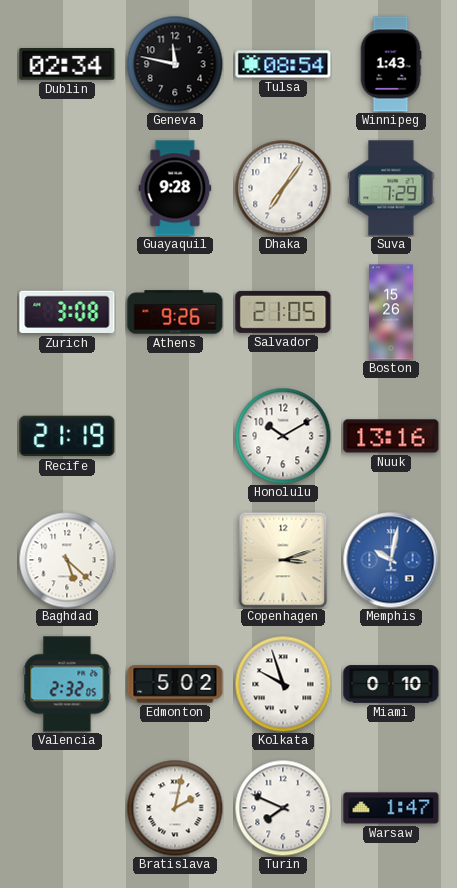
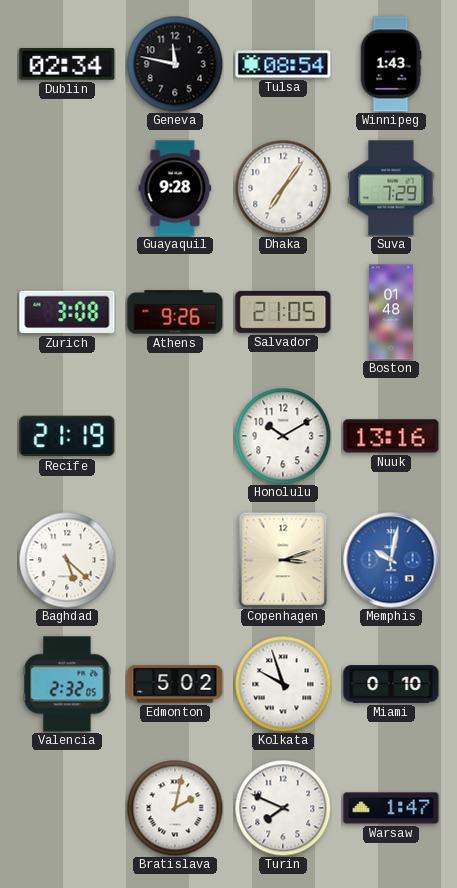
Boston: 15:26 -> 01:48
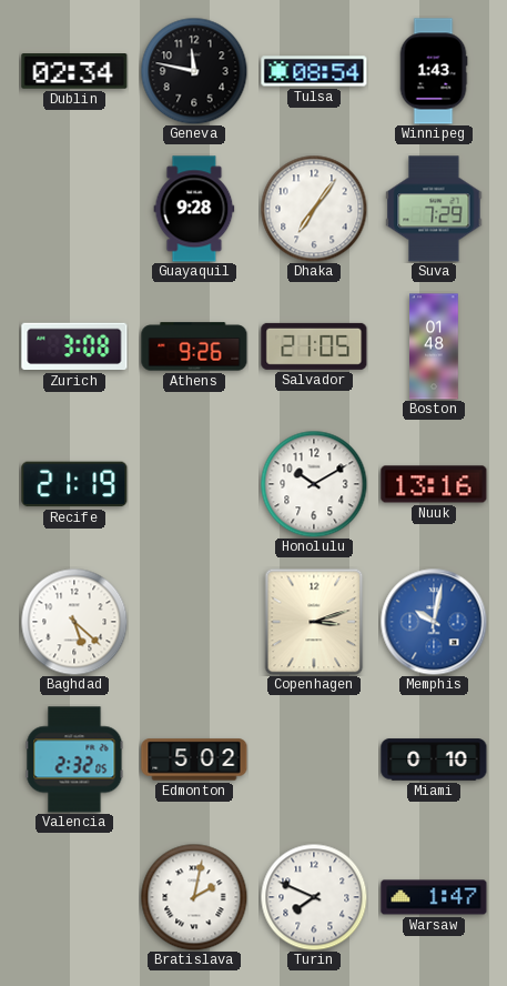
Kolkata: 9:57 -> none
